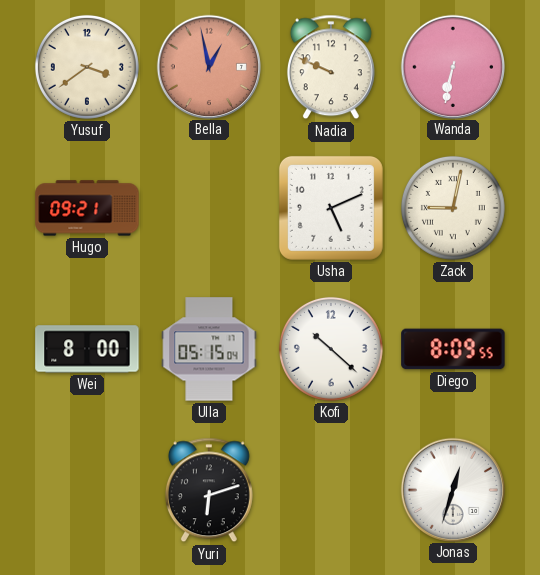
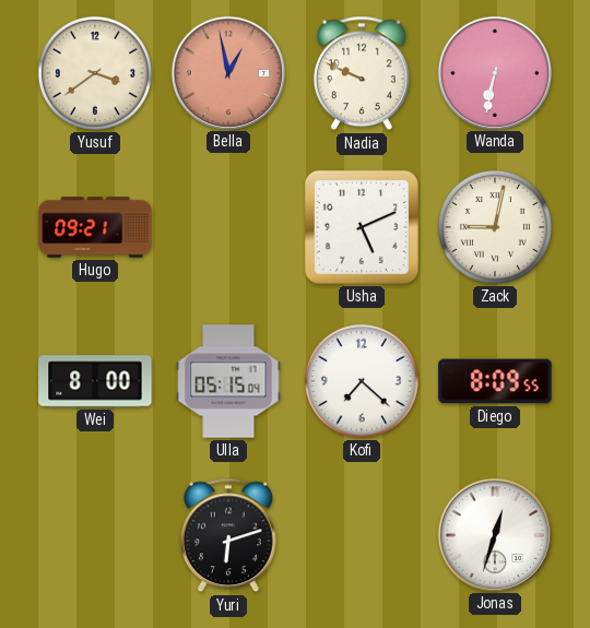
Kofi: 10:22 -> 7:22
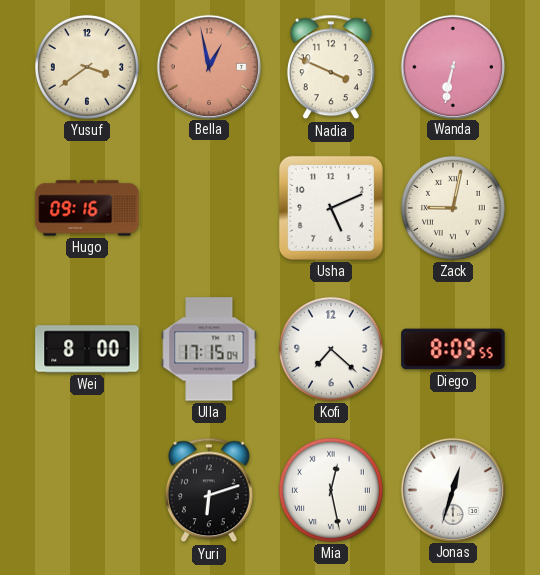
Nadia: 9:49 -> 3:49
Hugo: 09:21 -> 09:16
Ulla: 05:15 -> 17:15
Mia: none -> 12:28
